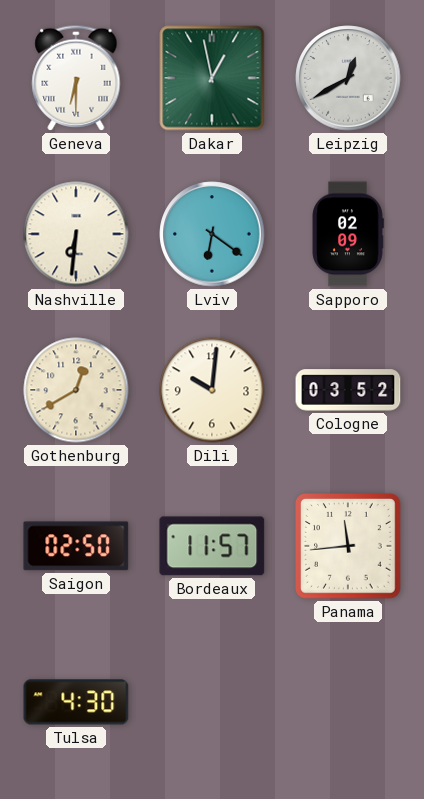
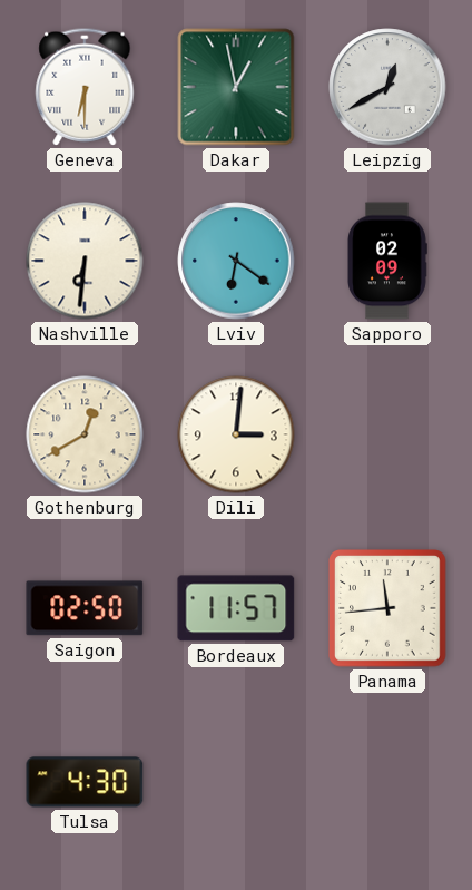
Dili: 10:01 -> 3:01
Cologne: 03:52 -> none
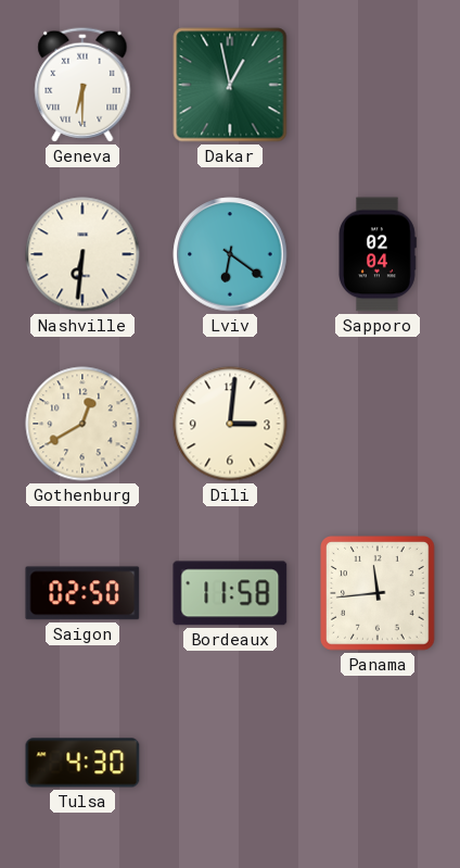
Leipzig: 12:40 -> none
Sapporo: 02:09 -> 02:04
Bordeaux: 11:57 -> 11:58
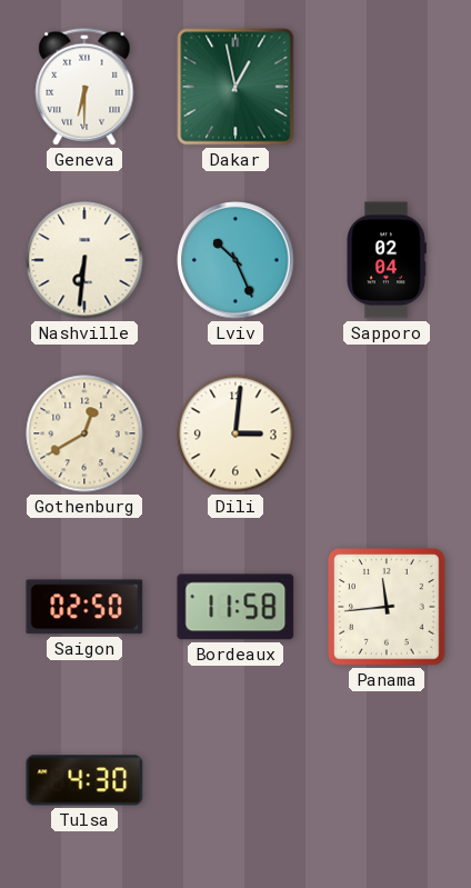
Lviv: 6:21 -> 10:26
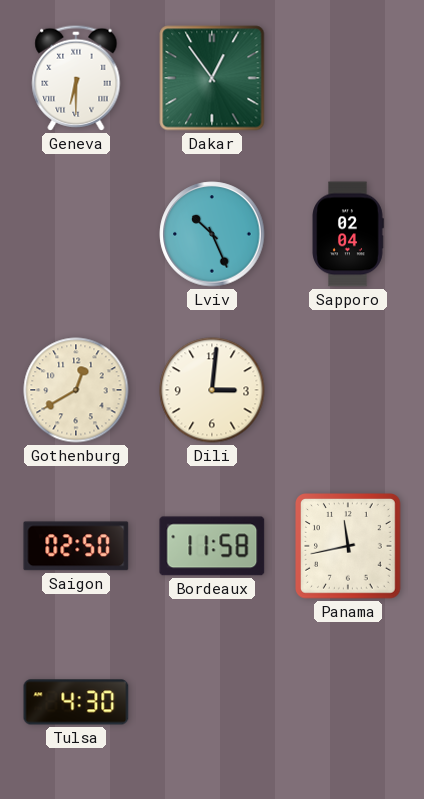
Dakar: 12:58 -> 12:54
Nashville: 6:31 -> none
Panama: 11:44 -> 11:43
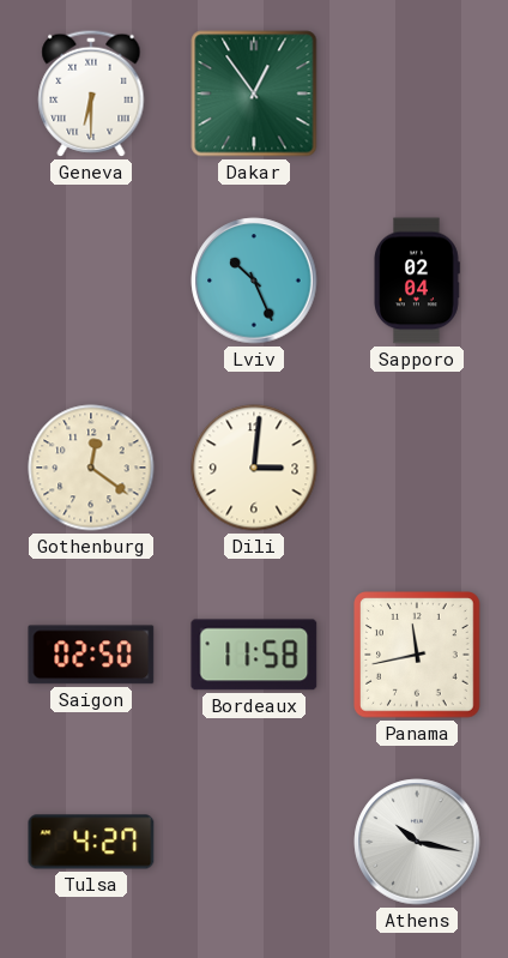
Gothenburg: 12:40 -> 12:21
Tulsa: 4:30 -> 4:27
Athens: none -> 10:17
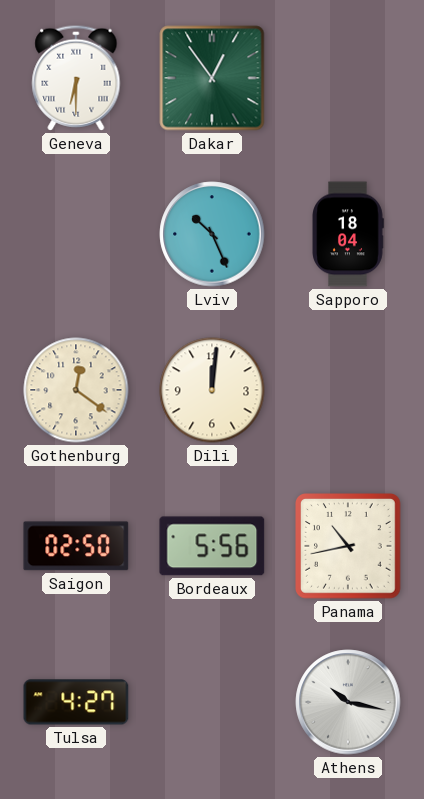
Sapporo: 02:04 -> 18:04
Dili: 3:01 -> 12:01
Bordeaux: 11:58 -> 5:56
Panama: 11:43 -> 10:43
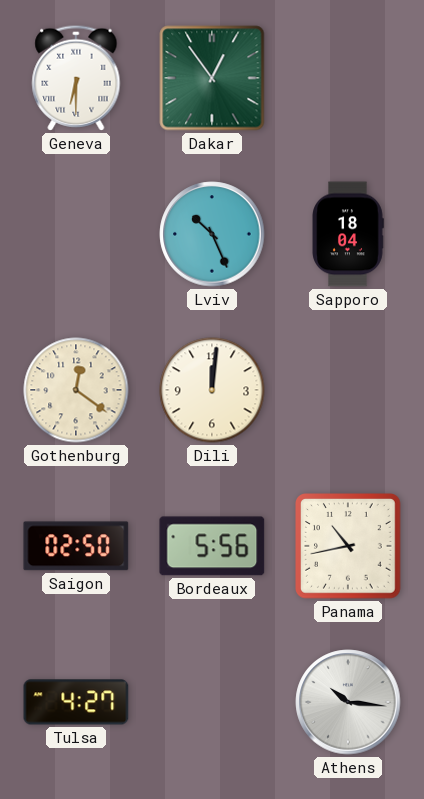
Athens: 10:17 -> 10:16
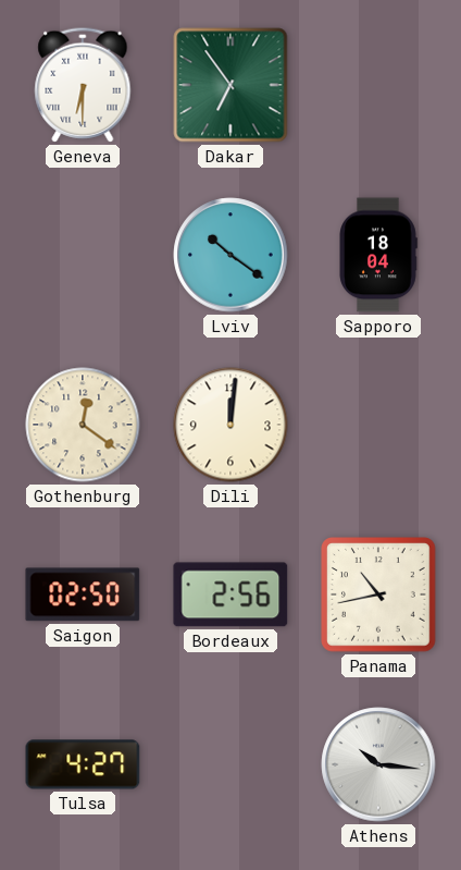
Dakar: 12:54 -> 6:54
Lviv: 10:26 -> 10:21
Bordeaux: 5:56 -> 2:56
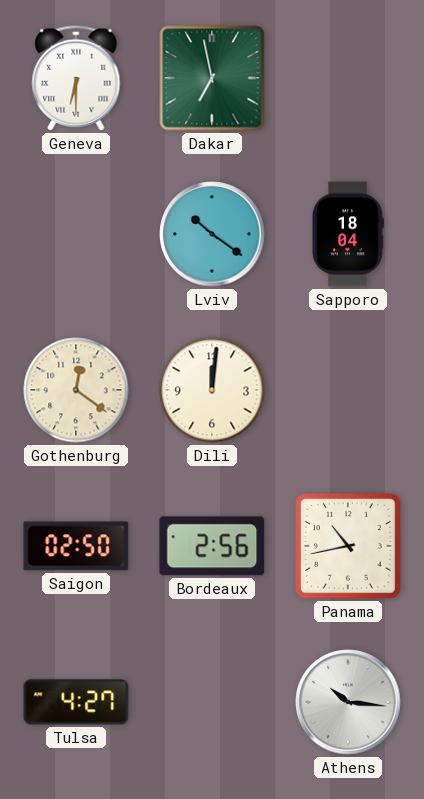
Dakar: 6:54 -> 6:58
